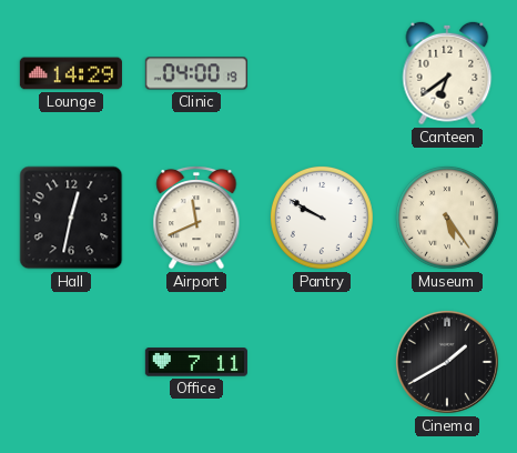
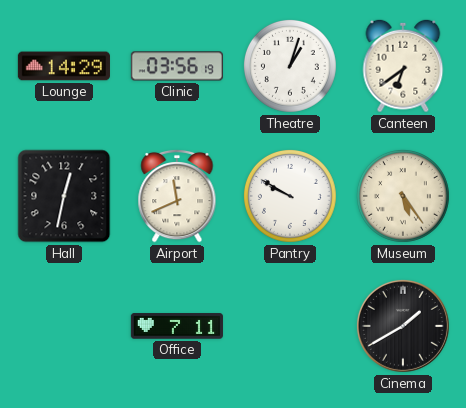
Clinic: 04:00 -> 03:56
Theatre: none -> 1:03
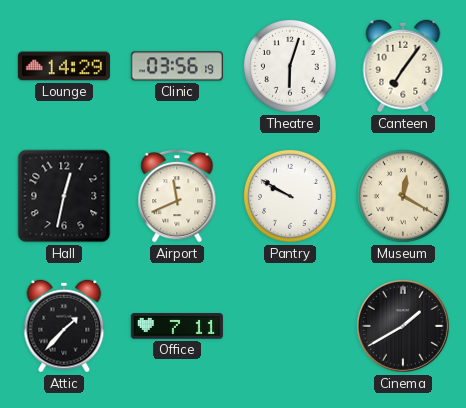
Theatre: 1:03 -> 6:03
Canteen: 6:39 -> 7:06
Museum: 5:24 -> 12:20
Attic: none -> 1:37
